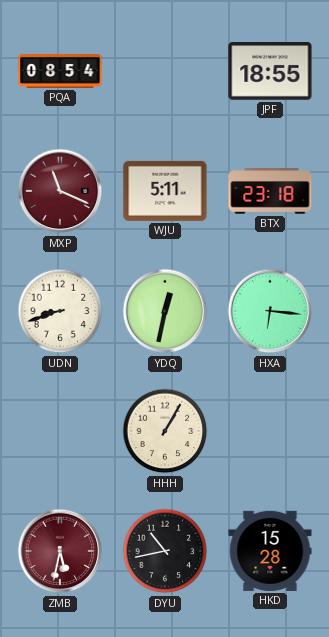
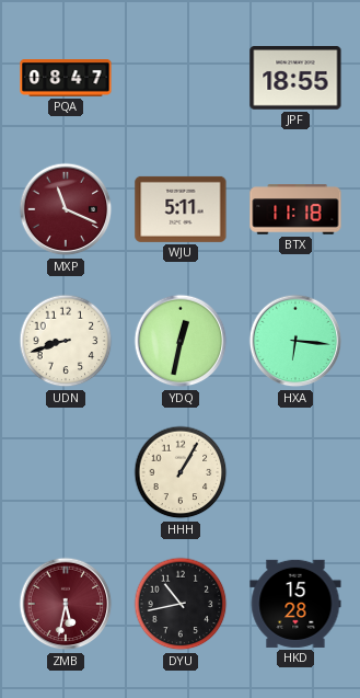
PQA: 08:54 -> 08:47
BTX: 23:18 -> 11:18
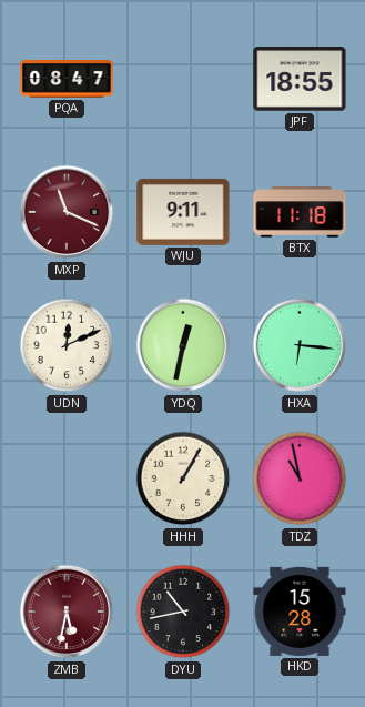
WJU: 5:11 -> 9:11
UDN: 8:42 -> 12:11
TDZ: none -> 10:58
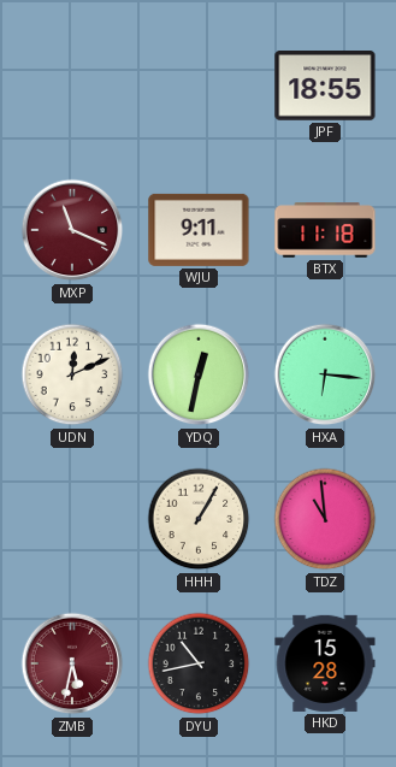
PQA: 08:47 -> none
TDZ: 10:58 -> 10:59
